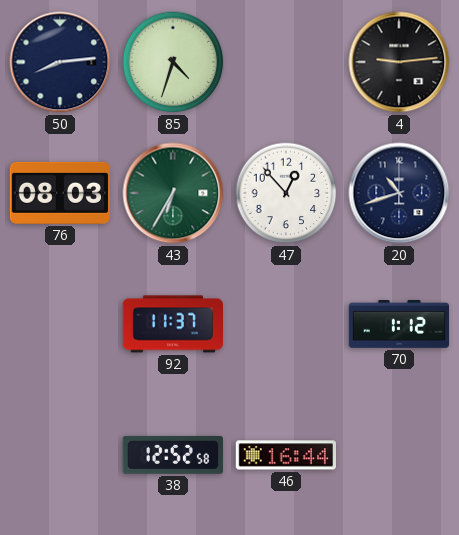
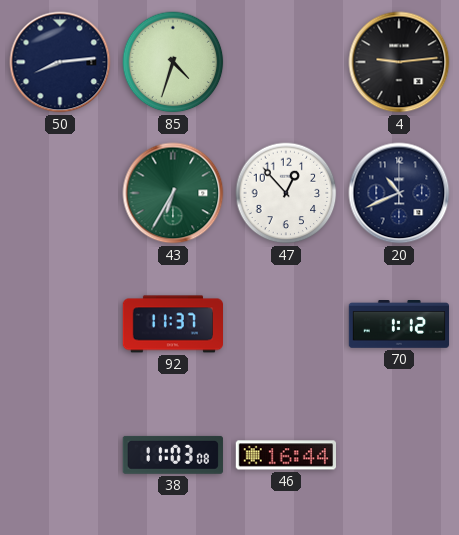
76: 08:03 -> none
20: 10:42 -> 10:41
38: 12:52 -> 11:03
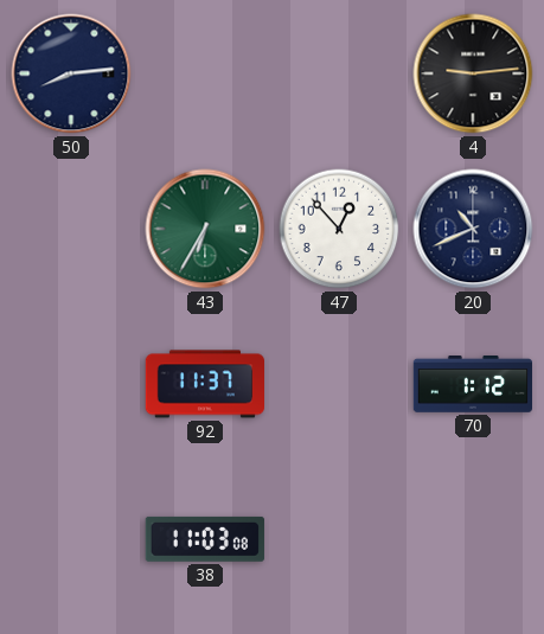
85: 4:33 -> none
46: 16:44 -> none
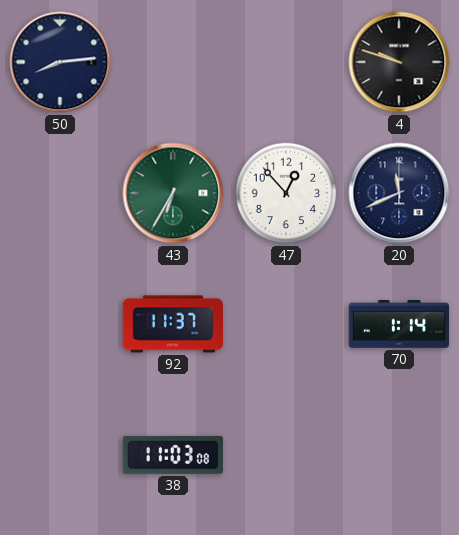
4: 9:14 -> 9:48
20: 10:41 -> 11:41
70: 1:12 -> 1:14
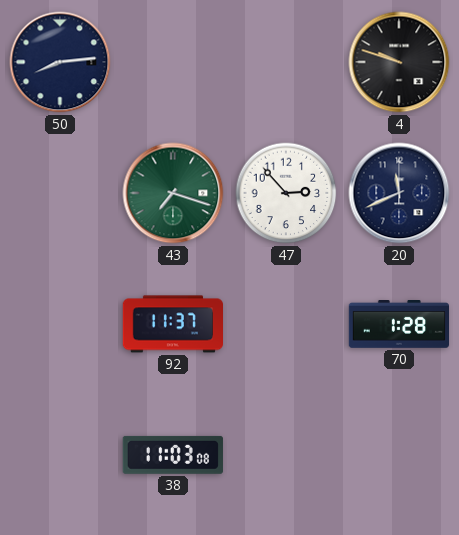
43: 6:35 -> 7:18
47: 12:53 -> 2:53
70: 1:14 -> 1:28
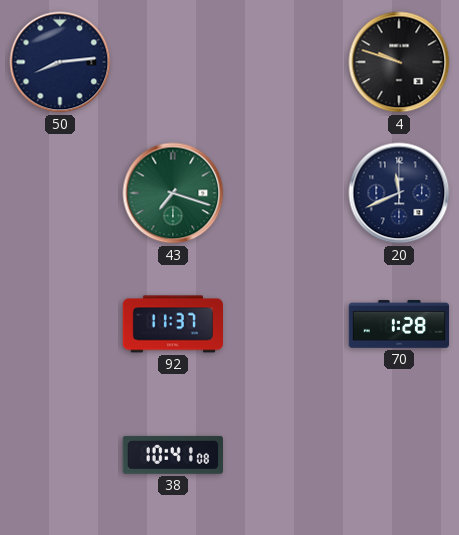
47: 2:53 -> none
38: 11:03 -> 10:41
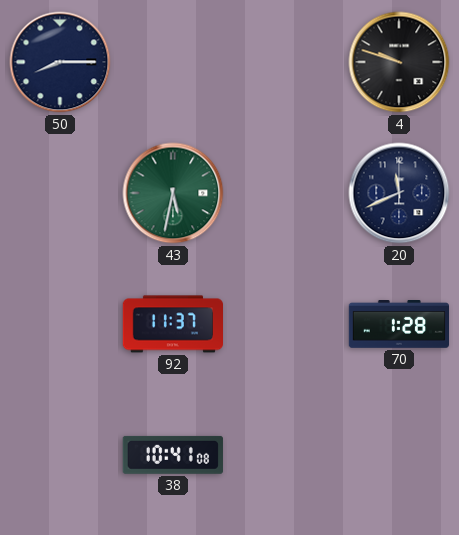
50: 8:14 -> 8:15
43: 7:18 -> 5:32
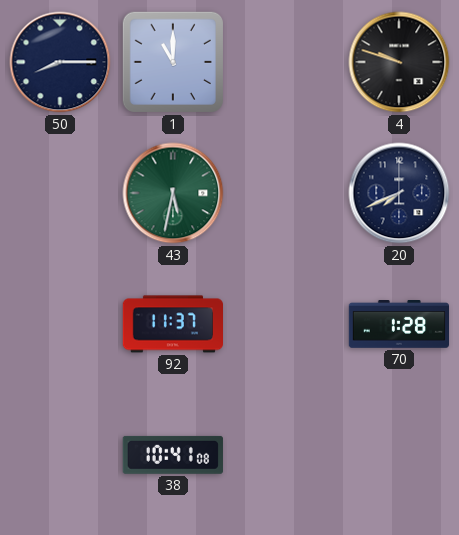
1: none -> 11:00
20: 11:41 -> 7:41
